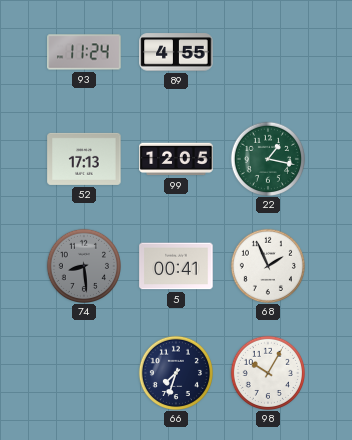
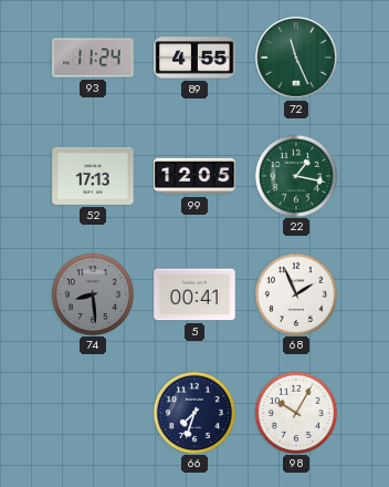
72: none -> 11:26
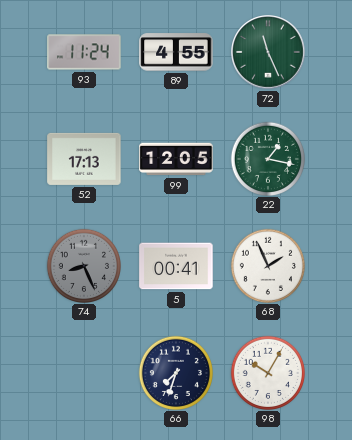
74: 8:29 -> 8:26
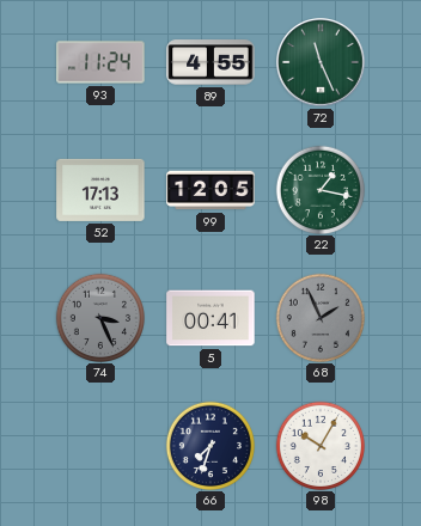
74: 8:26 -> 3:26
68 dial: white -> grey
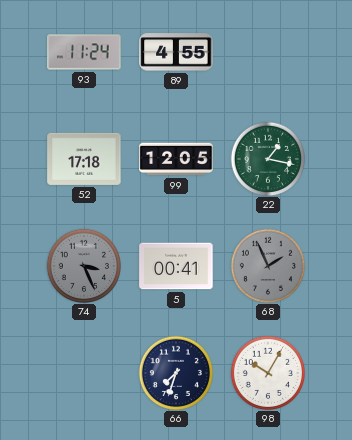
72: 11:26 -> none
52: 17:13 -> 17:18
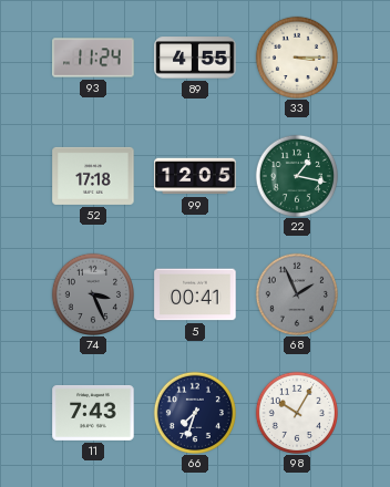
33: none -> 3:15
11: none -> 7:43
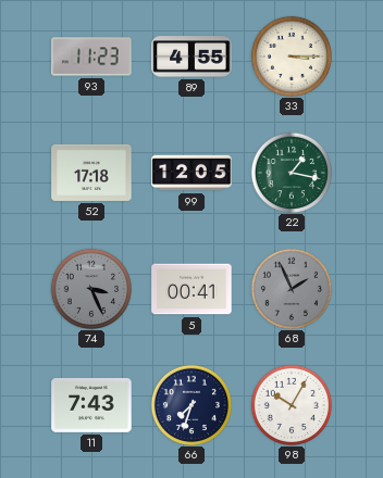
93: 11:24 -> 11:23
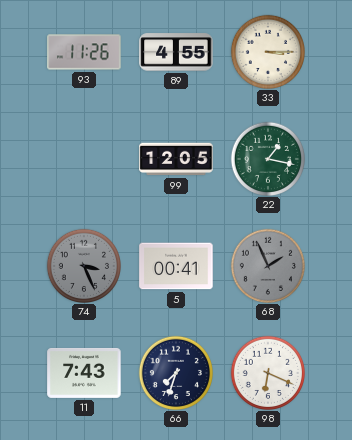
93: 11:23 -> 11:26
52: 17:18 -> none
98: 10:05 -> 6:19
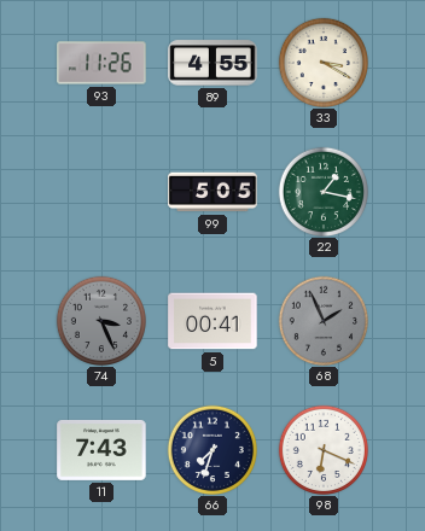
33: 3:15 -> 3:20
99: 12:05 -> 5:05
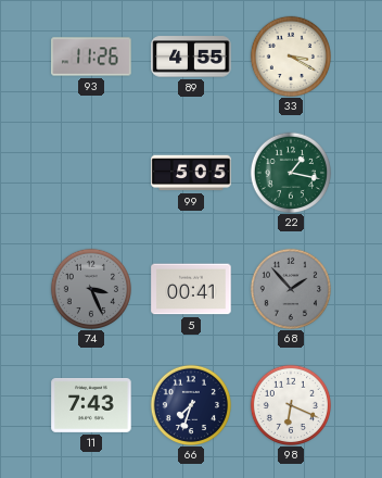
68: 1:56 -> 1:53
